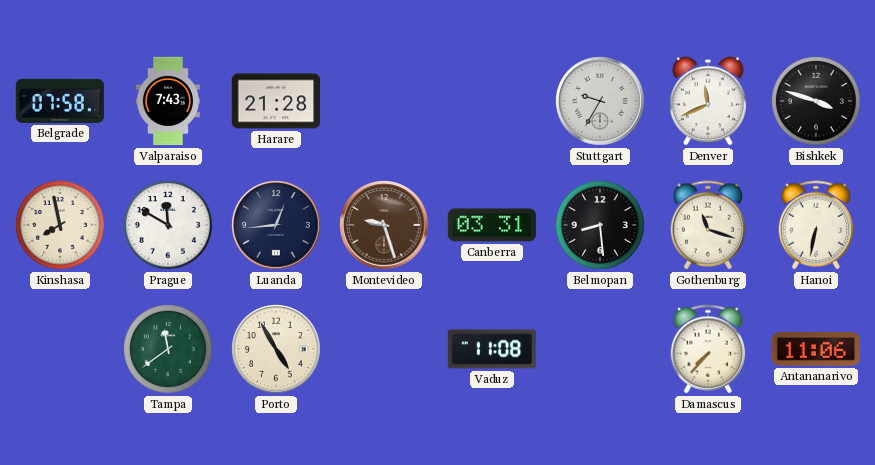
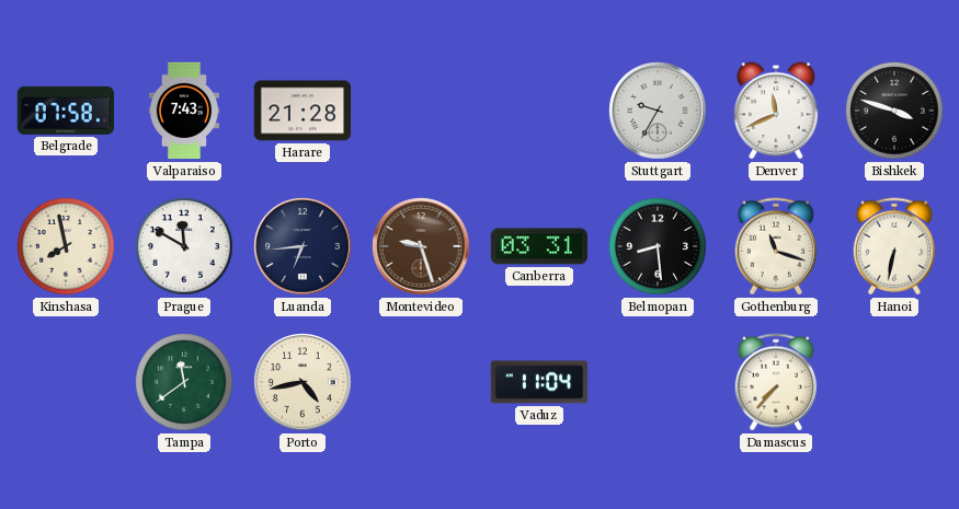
Luanda: 12:44 -> 6:44
Porto: 4:55 -> 4:43
Vaduz: 11:08 -> 11:04
Antananarivo: 11:06 -> none
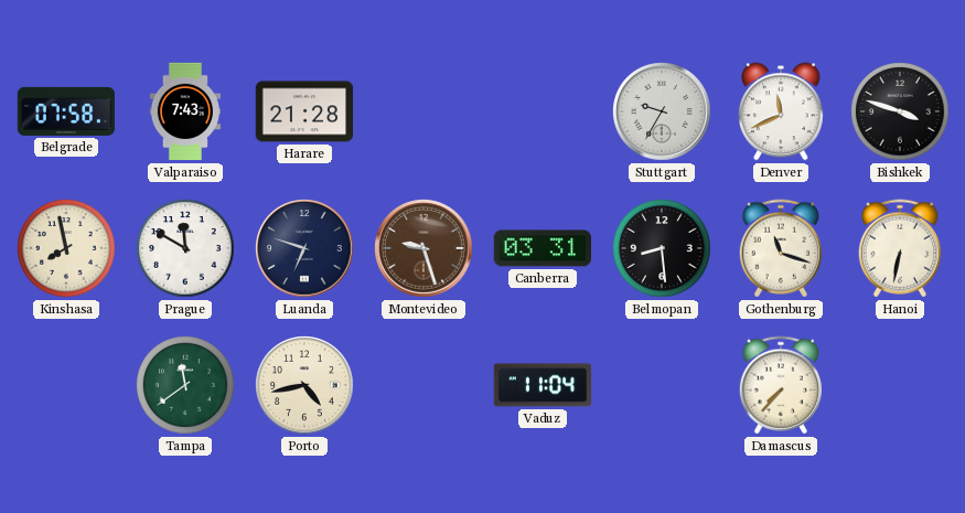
Luanda: 6:44 -> 6:48
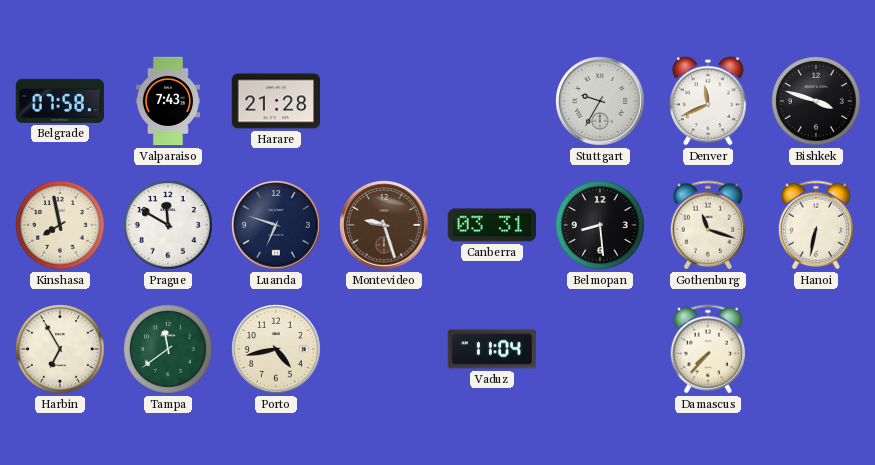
Harbin: none -> 6:55
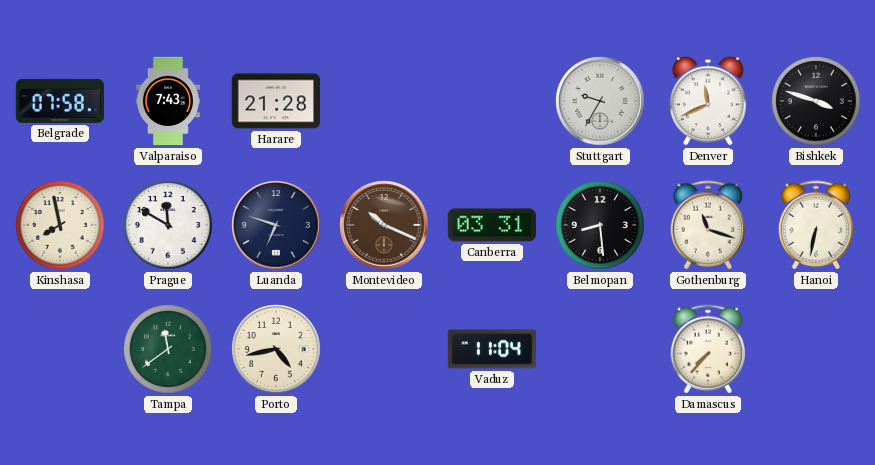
Montevideo: 9:27 -> 10:19
Harbin: 6:55 -> none
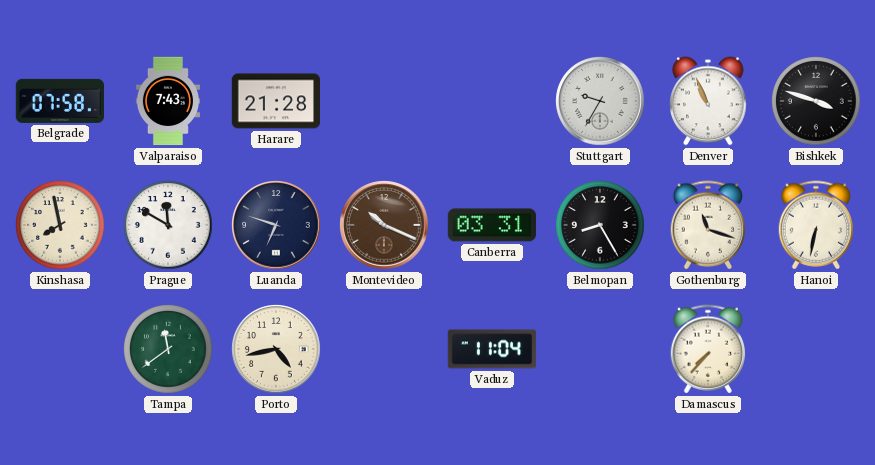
Denver: 11:41 -> 10:56
Belmopan: 8:29 -> 8:25
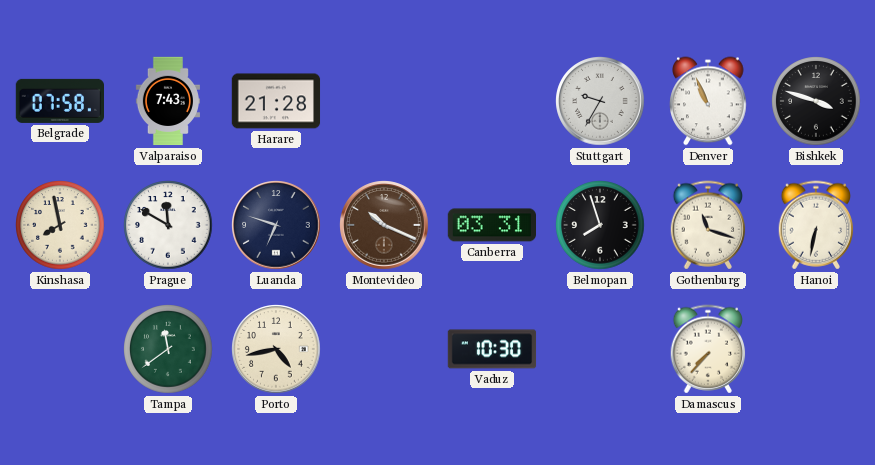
Belmopan: 8:25 -> 7:57
Vaduz: 11:04 -> 10:30
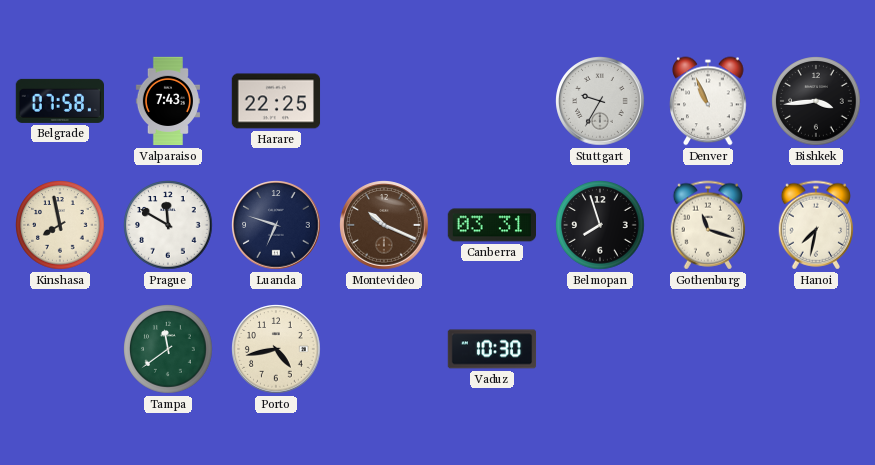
Harare: 21:28 -> 22:25
Bishkek: 3:48 -> 3:44
Hanoi: 6:32 -> 7:32
Damascus: 7:37 -> none
